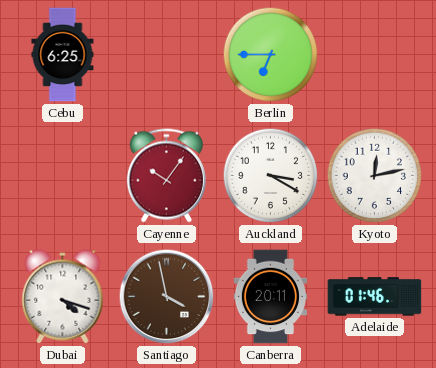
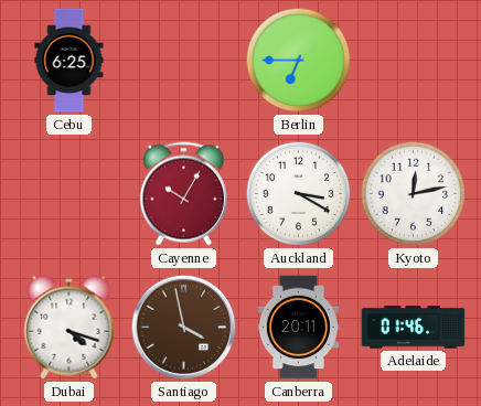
Cayenne: 10:06 -> 10:05
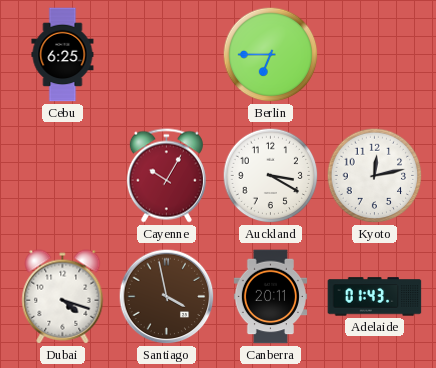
Adelaide: 01:46 -> 01:43
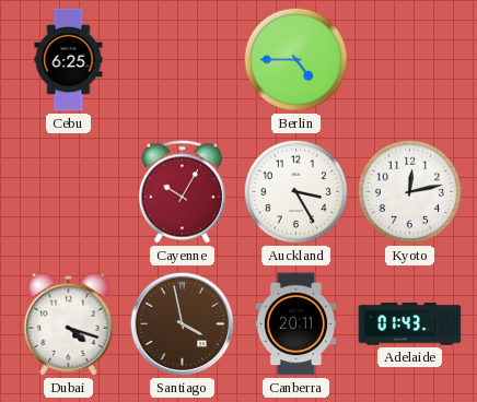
Berlin: 6:45 -> 4:45
Auckland: 3:20 -> 3:25
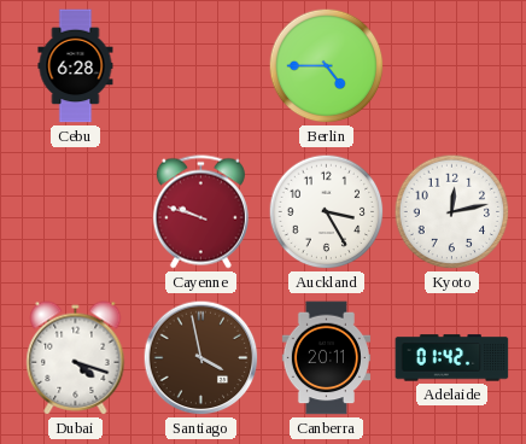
Cebu: 6:25 -> 6:28
Cayenne: 10:05 -> 9:48
Adelaide: 01:43 -> 01:42
